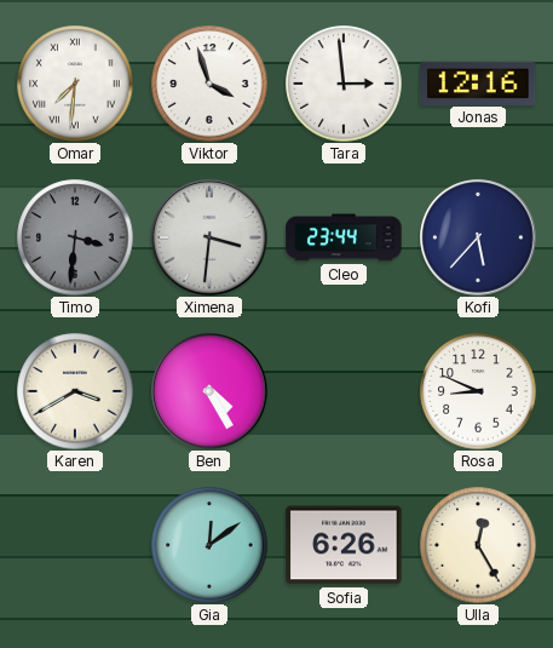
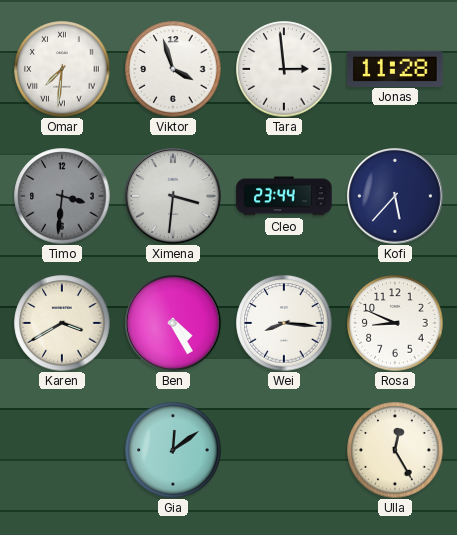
Jonas: 12:16 -> 11:28
Wei: none -> 8:16
Sofia: 6:26 -> none
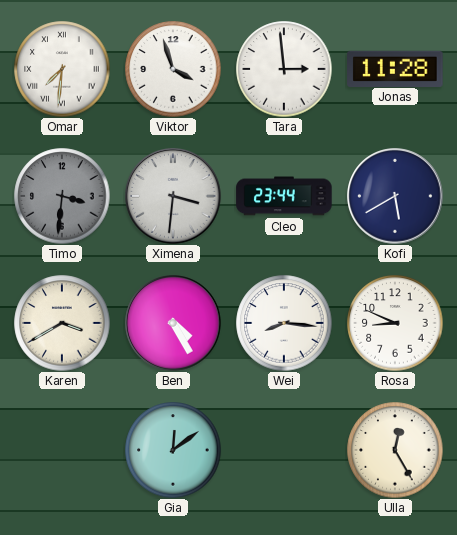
Kofi: 5:37 -> 5:40
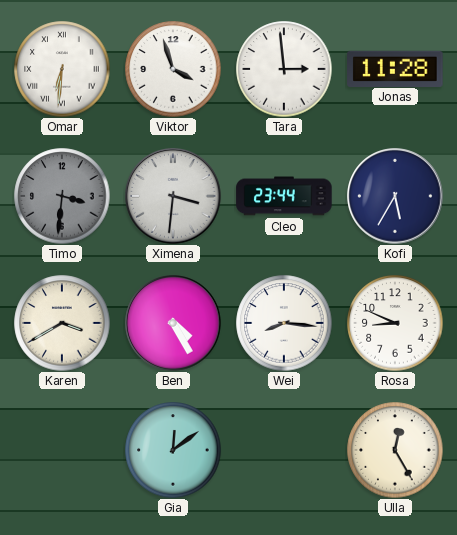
Omar: 7:31 -> 6:31
Kofi: 5:40 -> 5:35
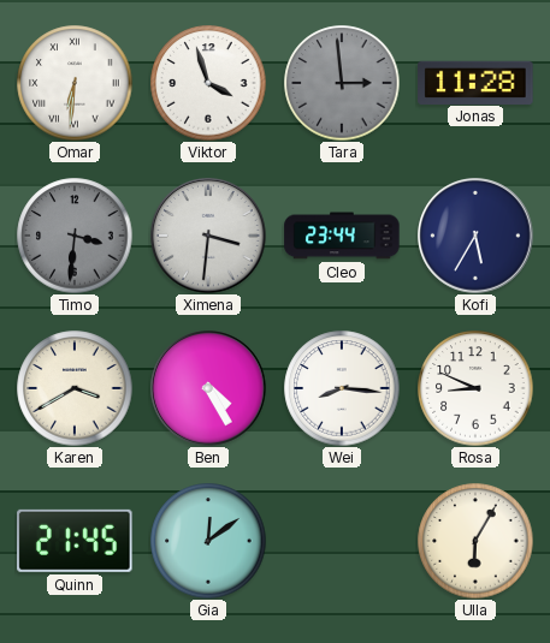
Tara dial: white -> grey
Quinn: none -> 21:45
Ulla: 12:25 -> 6:05
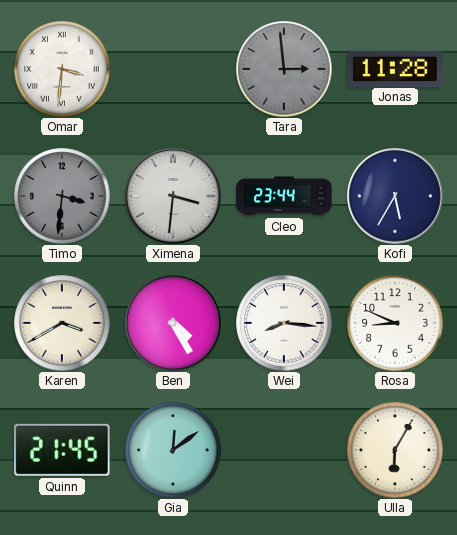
Omar: 6:31 -> 3:31
Viktor: 3:57 -> none
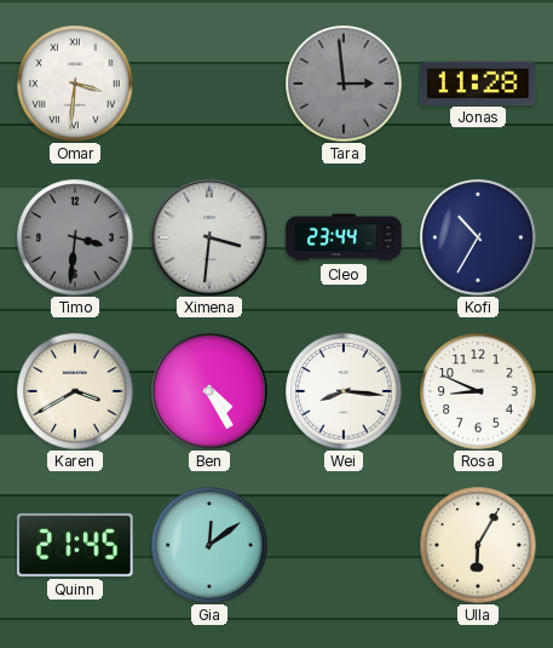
Kofi: 5:35 -> 10:35
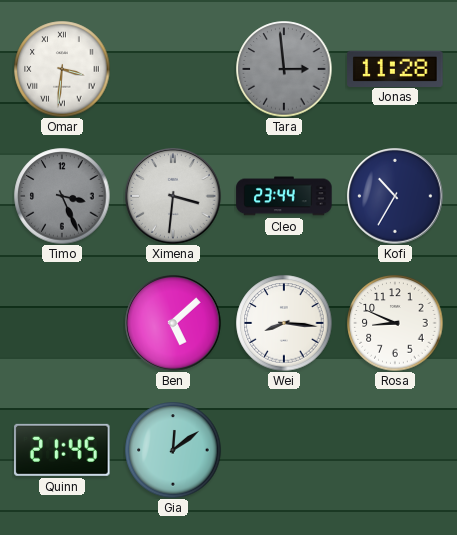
Timo: 3:31 -> 3:26
Karen: 3:40 -> none
Ben: 4:25 -> 5:08
Ulla: 6:05 -> none
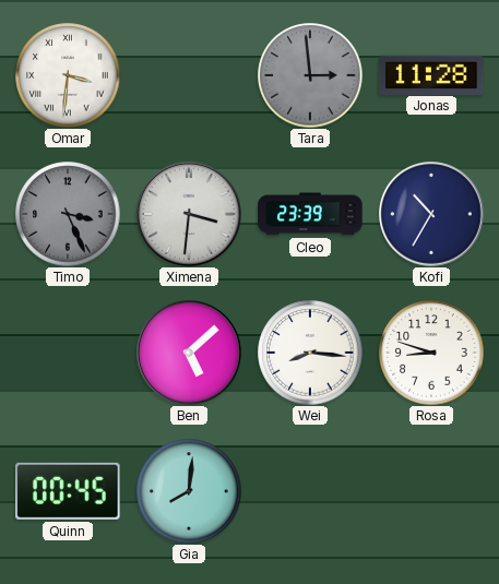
Cleo: 23:44 -> 23:39
Rosa: 8:49 -> 8:48
Quinn: 21:45 -> 00:45
Gia: 12:09 -> 8:01
